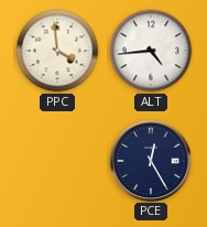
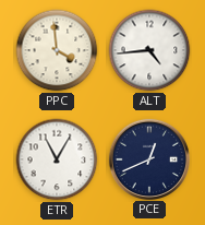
ETR: none -> 11:05
PCE: 12:25 -> 12:41
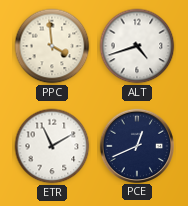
ALT: 4:44 -> 4:42
ETR: 11:05 -> 11:10
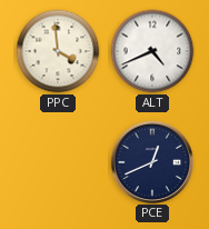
ALT: 4:42 -> 4:41
ETR: 11:10 -> none
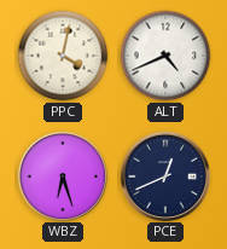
PPC: 3:59 -> 4:02
WBZ: none -> 6:27
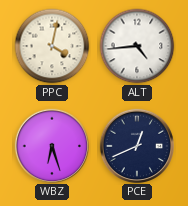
ALT: 4:41 -> 4:44
